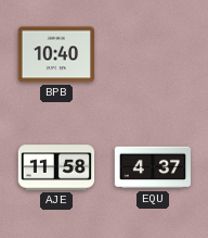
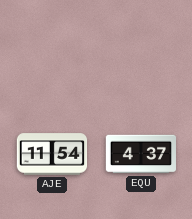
BPB: 10:40 -> none
AJE: 11:58 -> 11:54
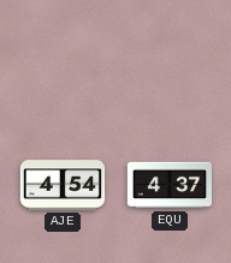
AJE: 11:54 -> 4:54
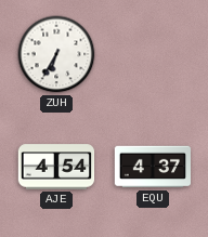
ZUH: none -> 6:35
